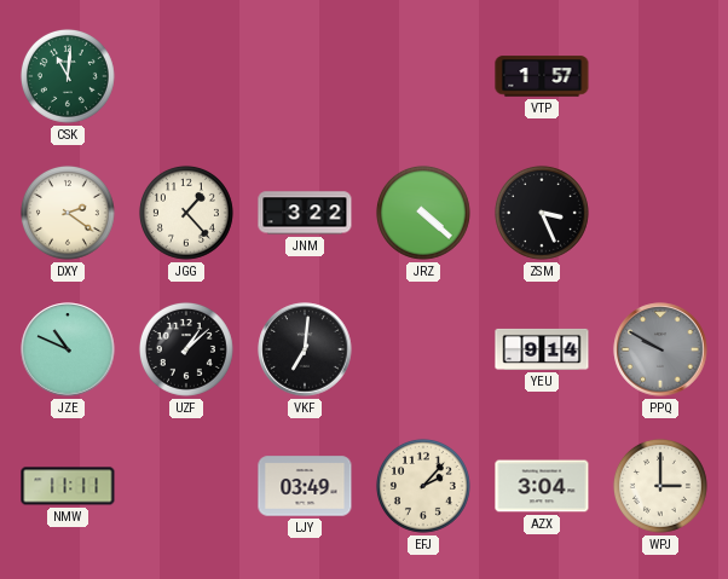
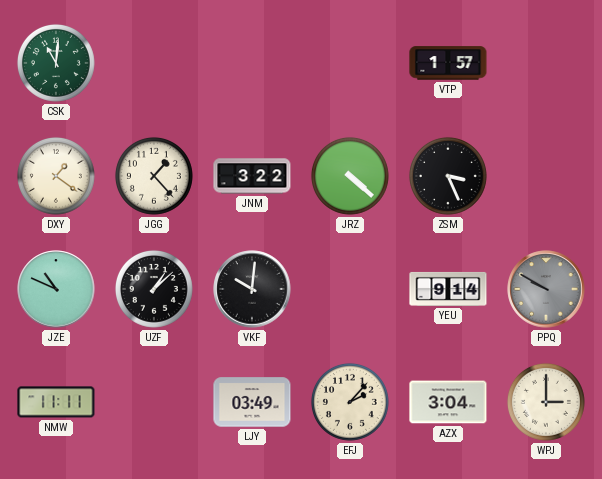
DXY: 2:21 -> 1:21
VKF: 7:01 -> 10:01
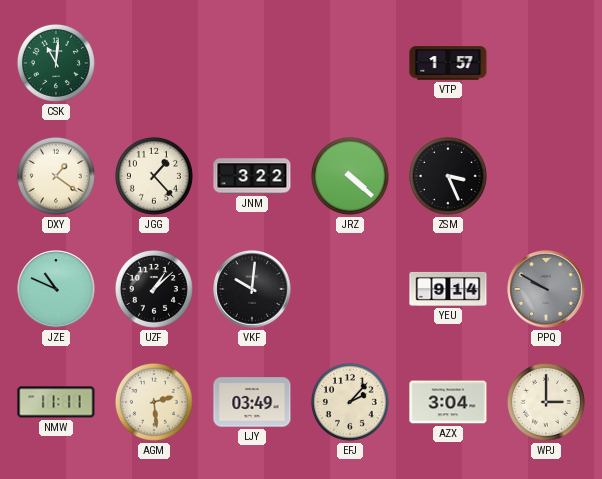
AGM: none -> 2:29
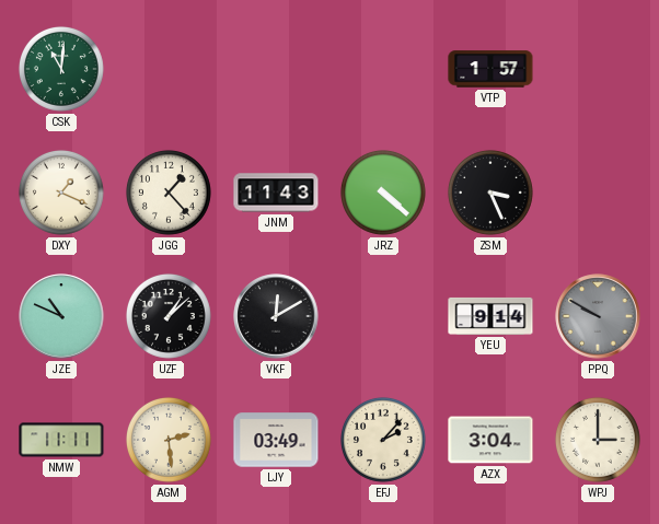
DXY: 1:21 -> 1:19
JNM: 3:22 -> 11:43
VKF: 10:01 -> 12:10
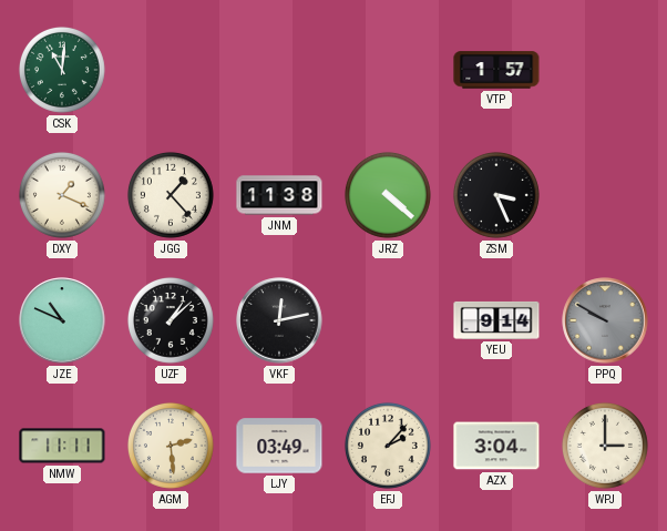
JNM: 11:43 -> 11:38
VKF: 12:10 -> 12:13
